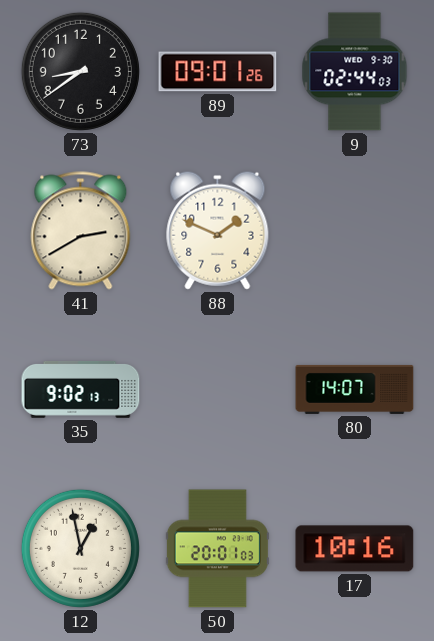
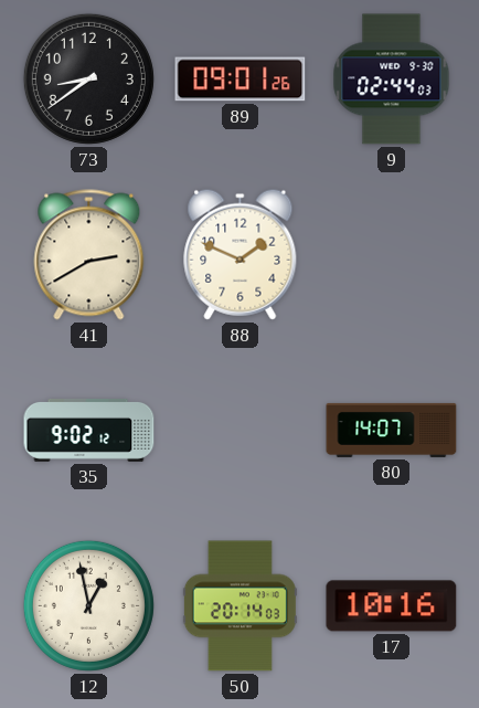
35: 9:02:13 -> 9:02:12
50: 20:01 -> 20:14
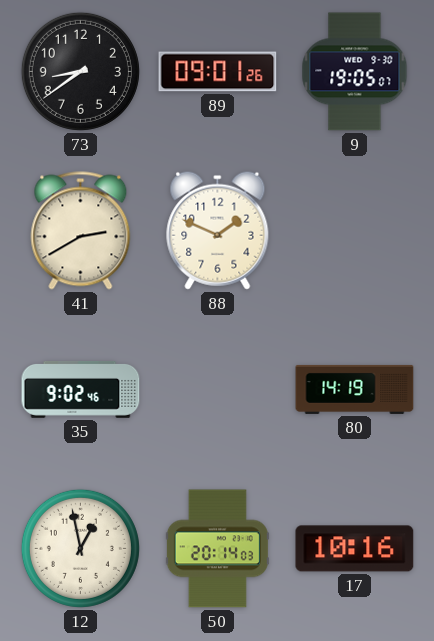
9: 02:44 -> 19:05
35: 9:02:12 -> 9:02:46
80: 14:07 -> 14:19
